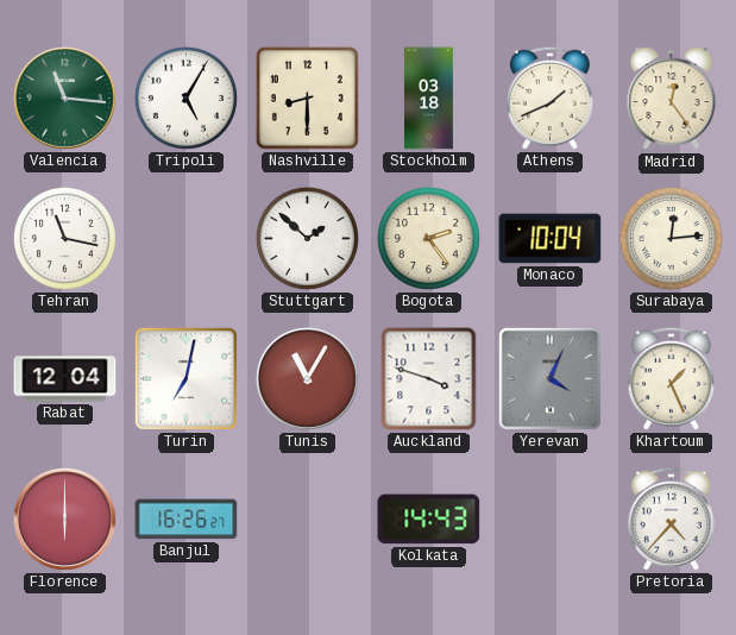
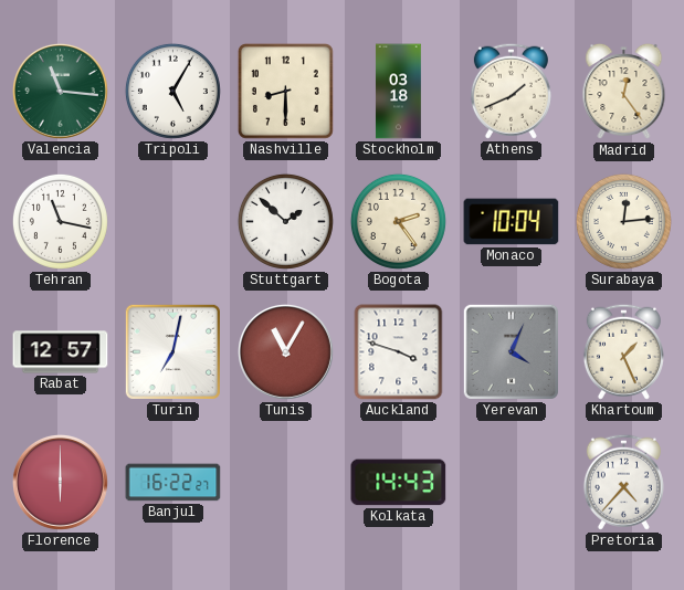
Rabat: 12:04 -> 12:57
Banjul: 16:26 -> 16:22
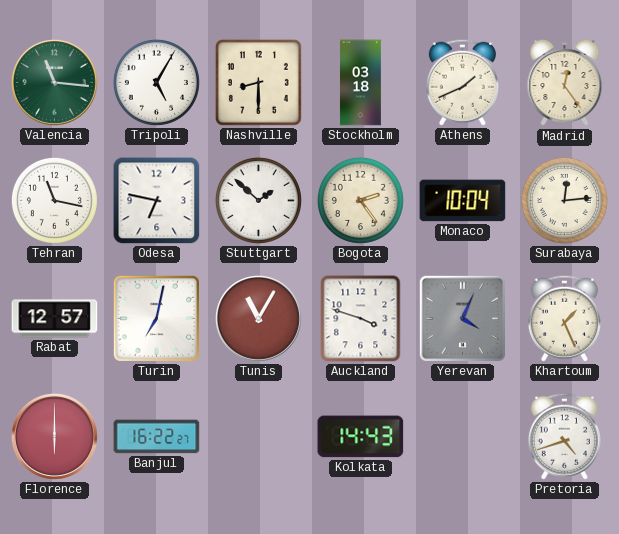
Odesa: none -> 6:47
Pretoria: 4:37 -> 4:42
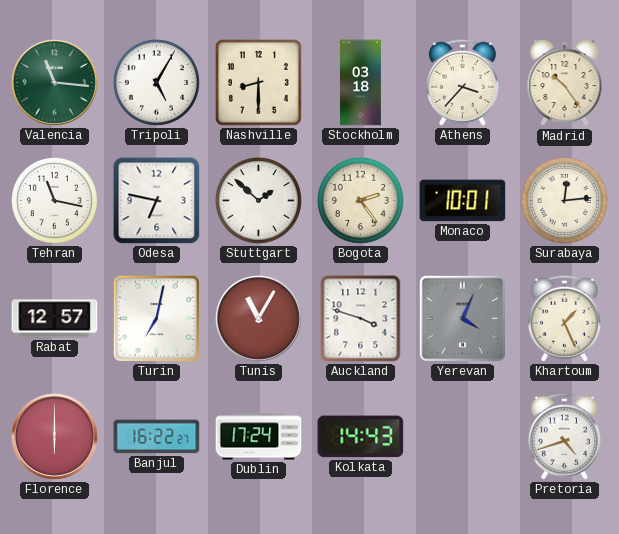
Athens: 1:41 -> 3:37
Madrid: 12:24 -> 10:24
Monaco: 10:04 -> 10:01
Dublin: none -> 17:24
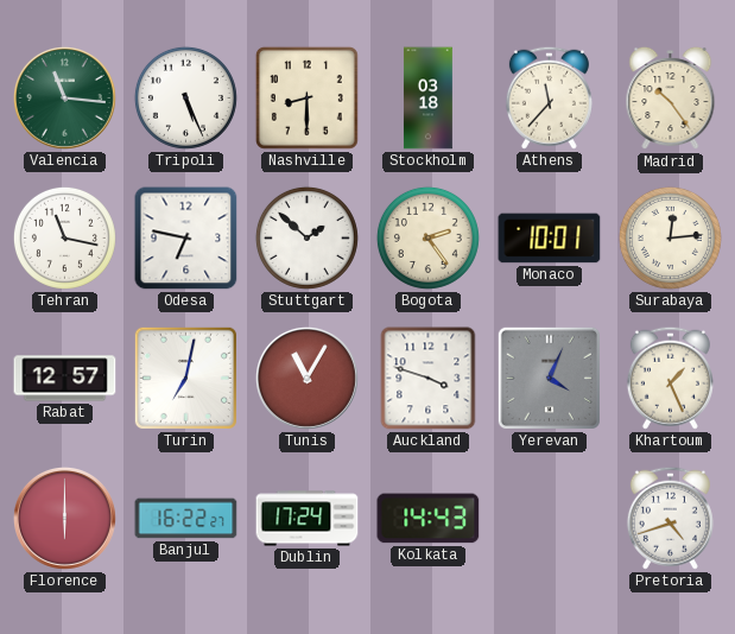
Tripoli: 5:05 -> 5:26
Athens: 3:37 -> 11:37
